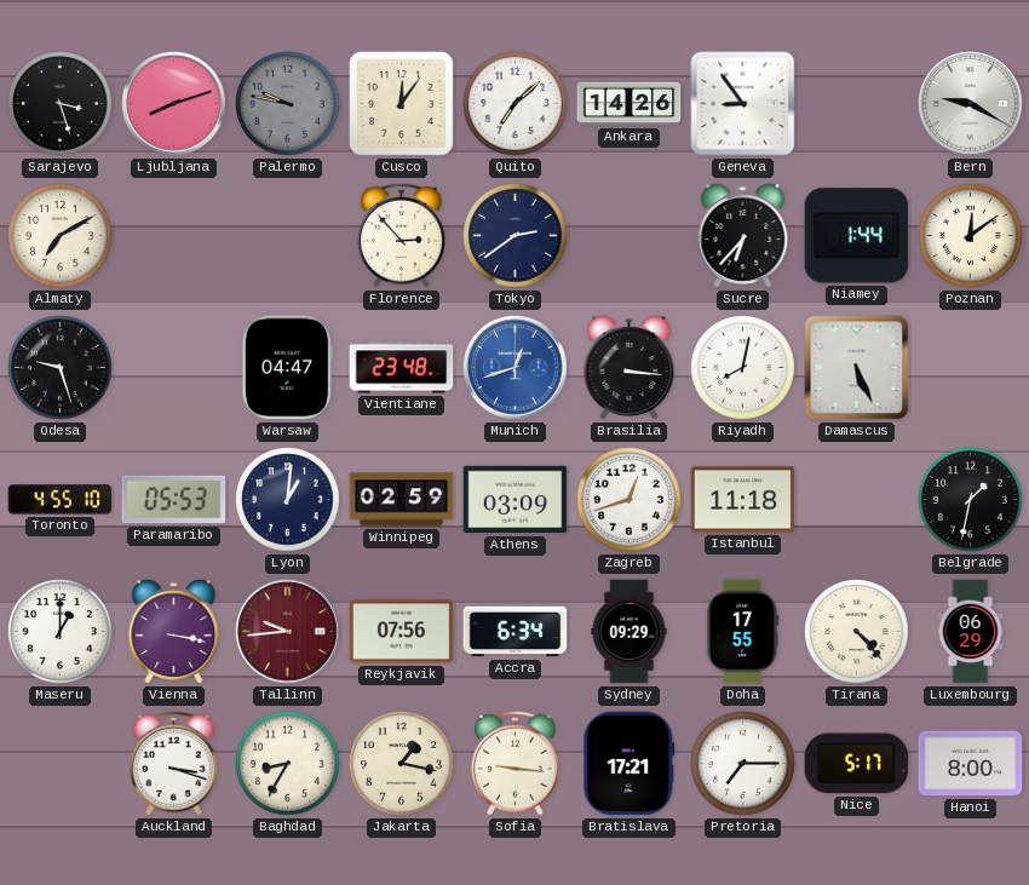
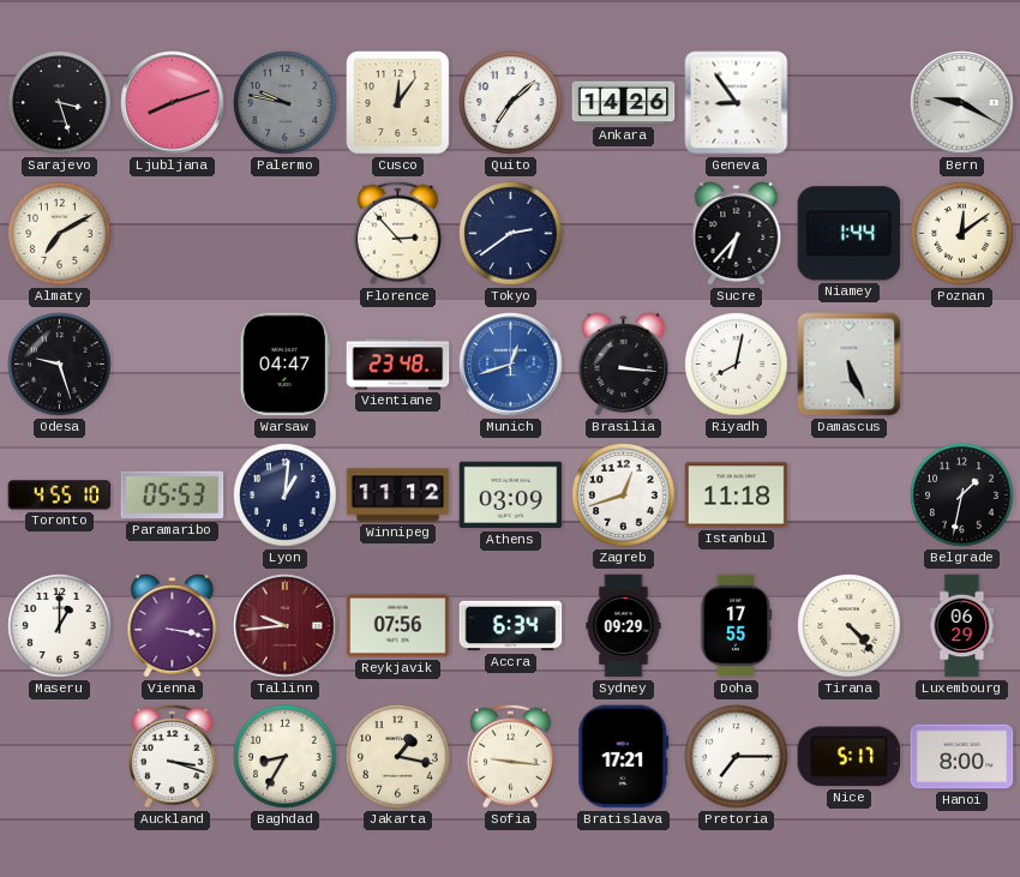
Winnipeg: 02:59 -> 11:12
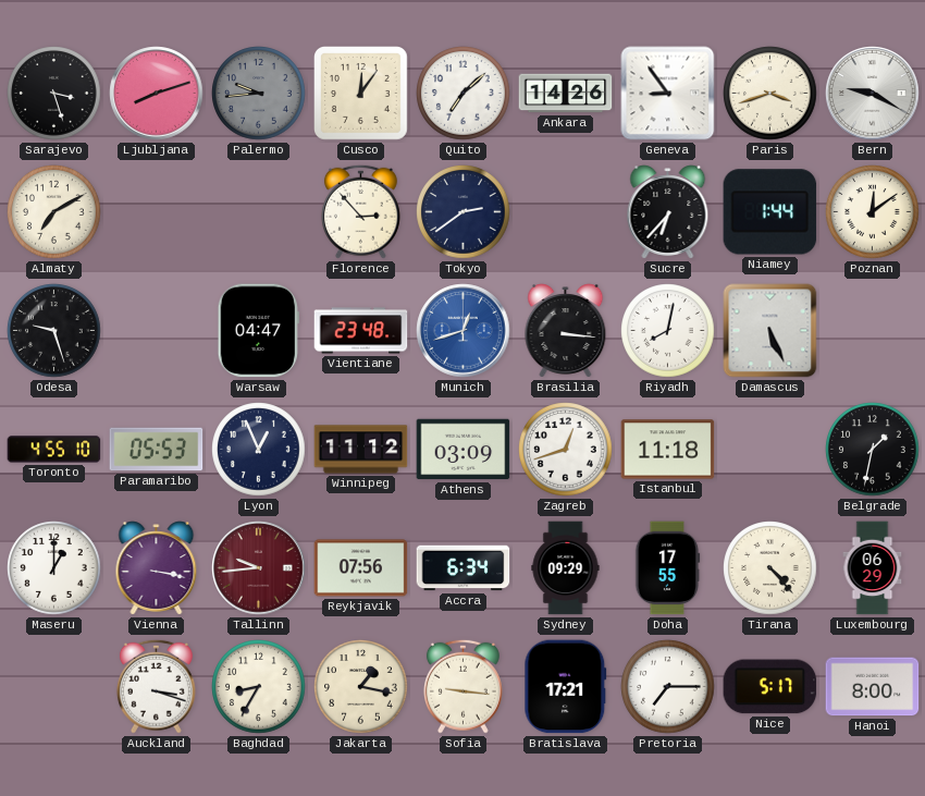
Palermo: 9:47 -> 9:44
Paris: none -> 3:42
Lyon: 1:01 -> 12:56
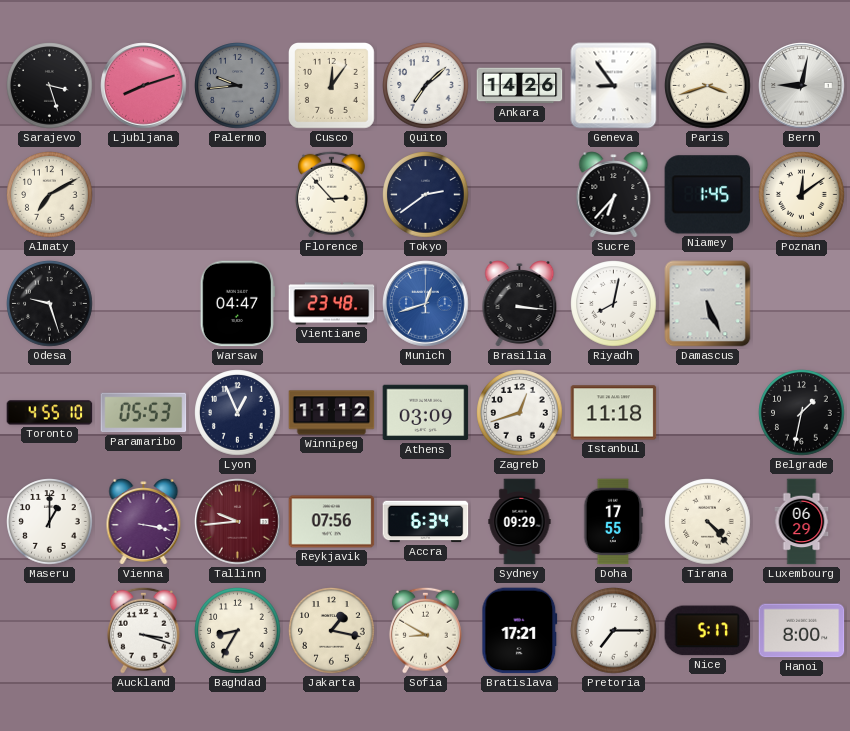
Bern: 9:20 -> 9:02
Niamey: 1:44 -> 1:45
Sofia: 9:16 -> 8:50
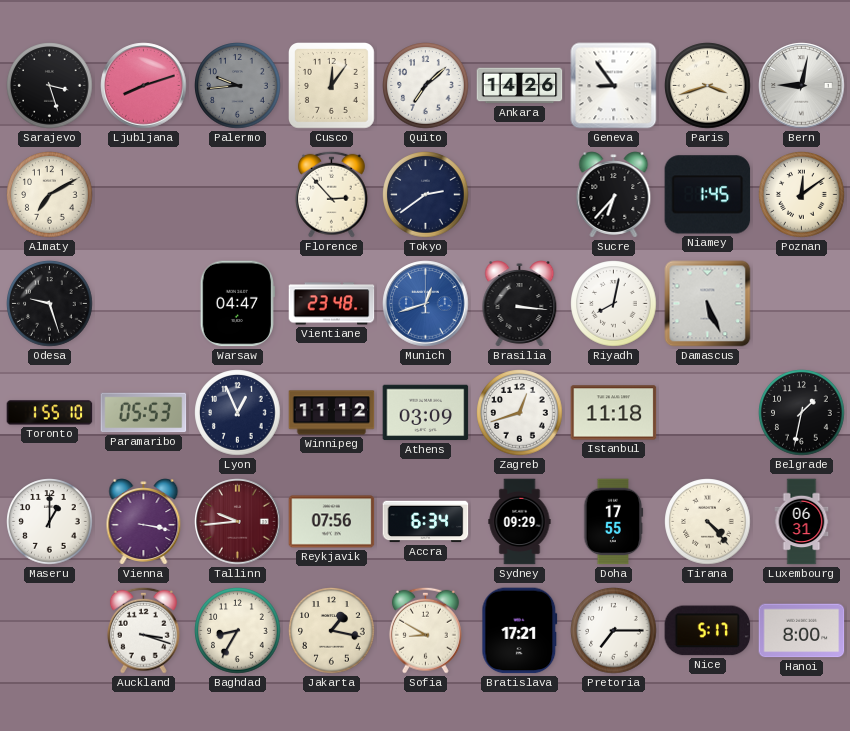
Toronto: 4:55 -> 1:55
Luxembourg: 06:29 -> 06:31
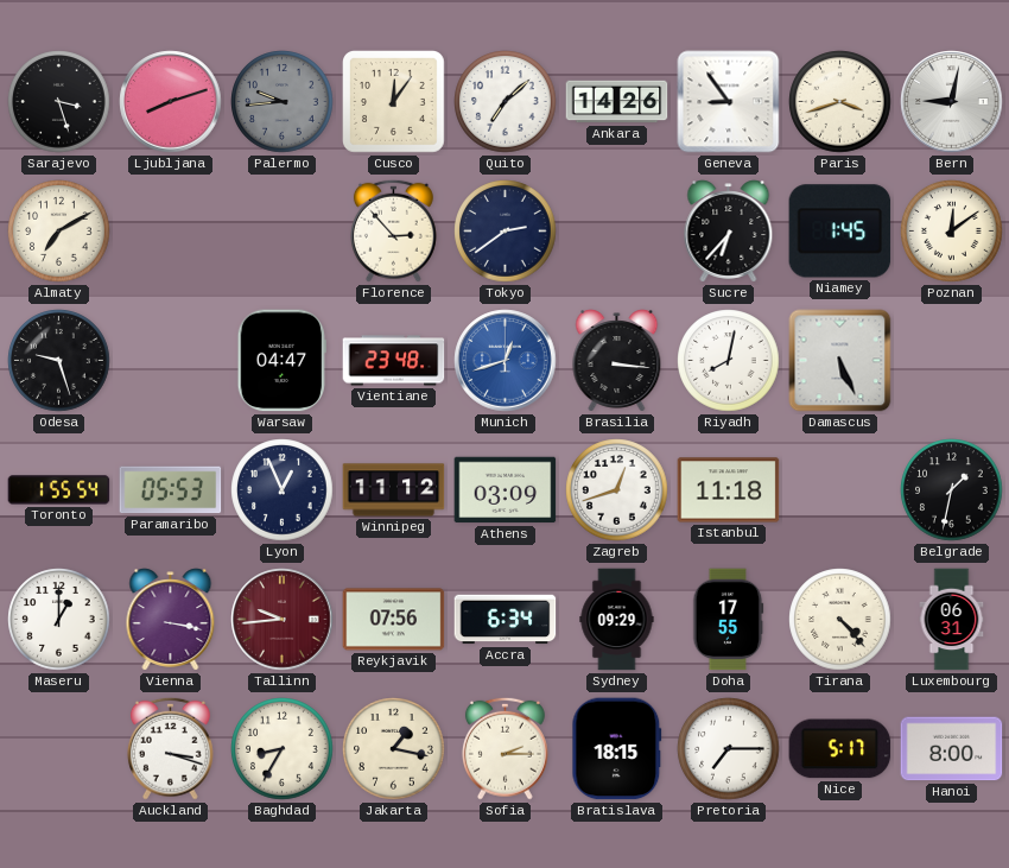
Toronto: 1:55:10 -> 1:55:54
Sofia: 8:50 -> 2:15
Bratislava: 17:21 -> 18:15
